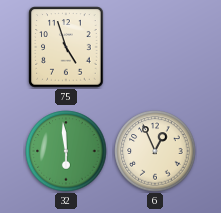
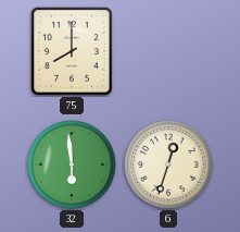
75: 4:57 -> 8:00
6: 12:56 -> 12:33
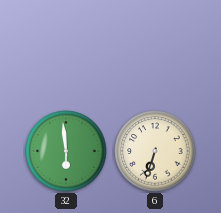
75: 8:00 -> none
6: 12:33 -> 6:33
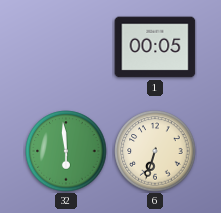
1: none -> 00:05
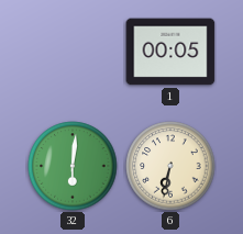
32: 5:59 -> 6:01
6: 6:33 -> 6:32
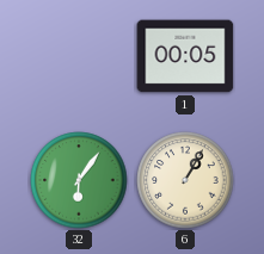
32: 6:01 -> 6:06
6: 6:32 -> 1:05
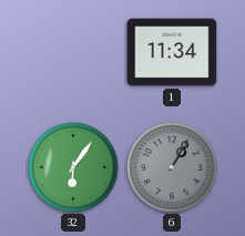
1: 00:05 -> 11:34
6 dial: cream -> grey
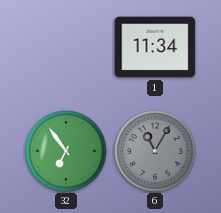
32: 6:06 -> 6:54
6: 1:05 -> 11:05
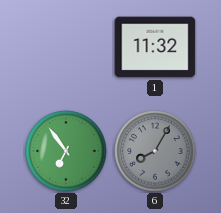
1: 11:34 -> 11:32
6: 11:05 -> 8:05
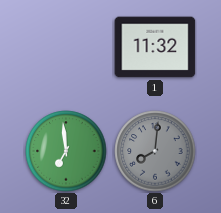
32: 6:54 -> 6:59
6: 8:05 -> 8:01
